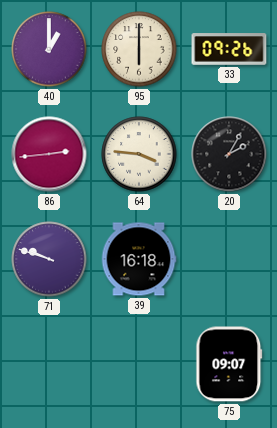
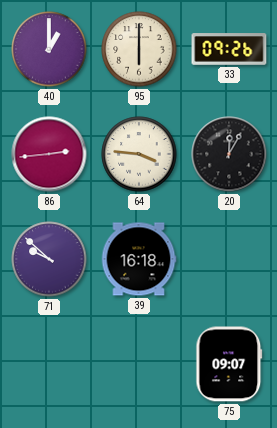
20: 2:05 -> 12:05
71: 9:48 -> 9:52
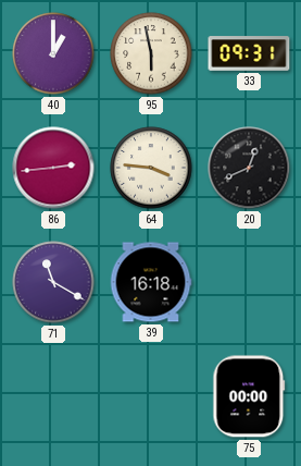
95: 6:00 -> 5:58
33: 09:26 -> 09:31
20: 12:05 -> 12:41
71: 9:52 -> 11:20
75: 09:07 -> 00:00
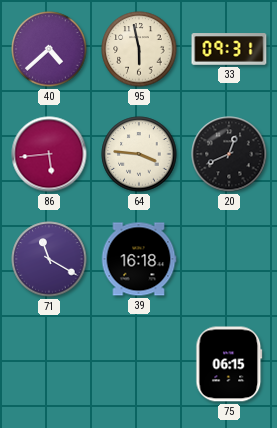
40: 1:00 -> 4:38
86: 2:44 -> 5:44
75: 00:00 -> 06:15
